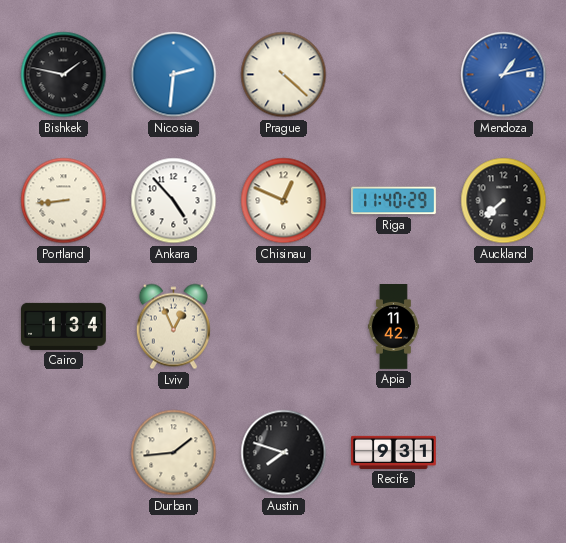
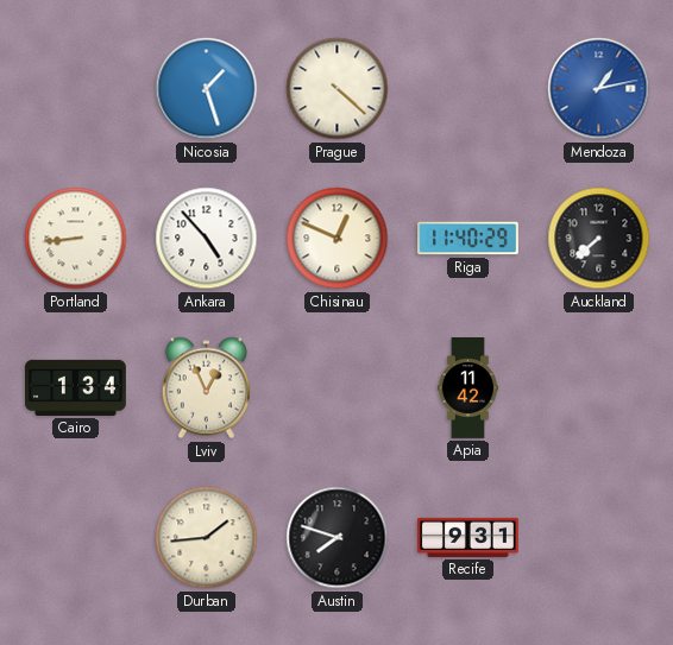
Bishkek: 1:47 -> none
Nicosia: 2:31 -> 1:27
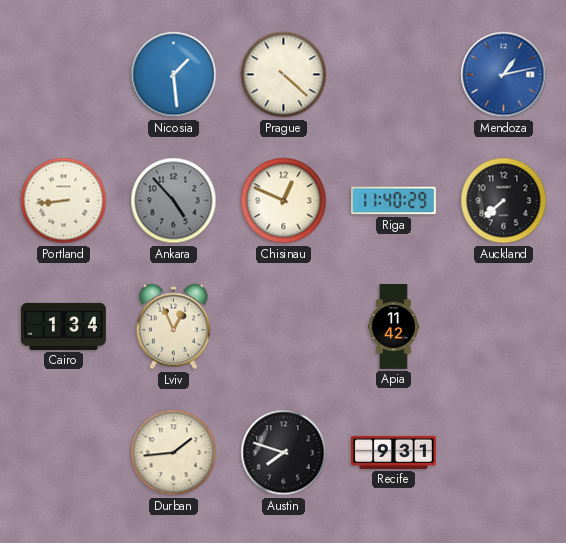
Nicosia: 1:27 -> 1:29
Ankara dial: white -> grey
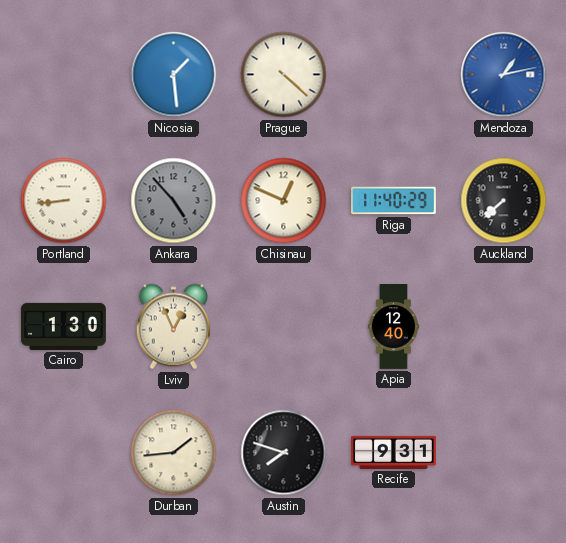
Cairo: 1:34 -> 1:30
Apia: 11:42 -> 12:40
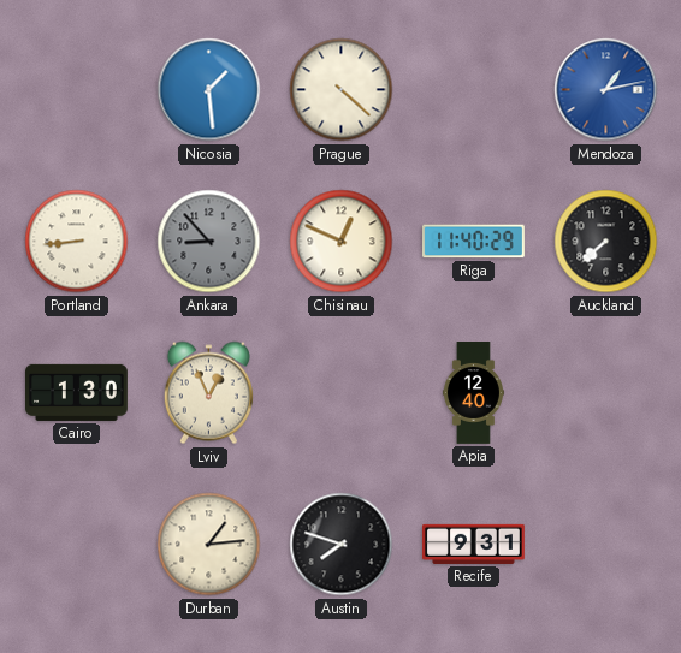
Ankara: 4:53 -> 8:53
Durban: 1:44 -> 1:14
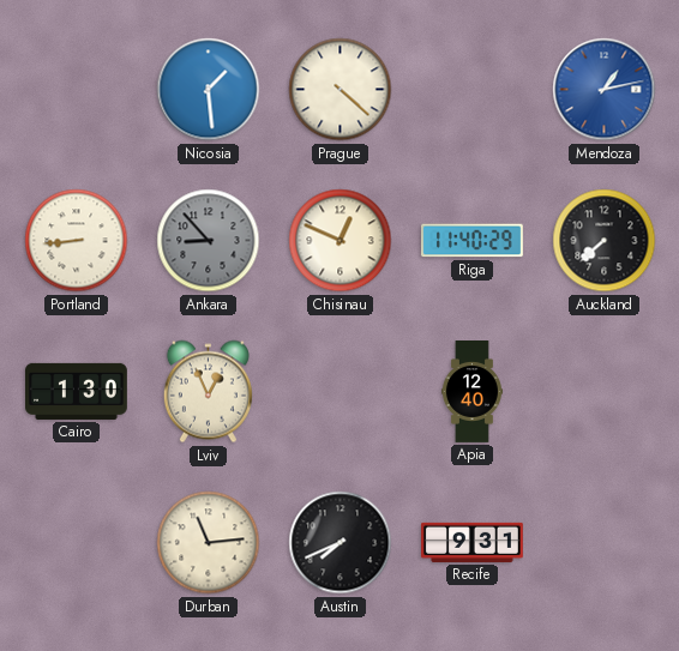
Durban: 1:14 -> 11:14
Austin: 7:48 -> 7:41
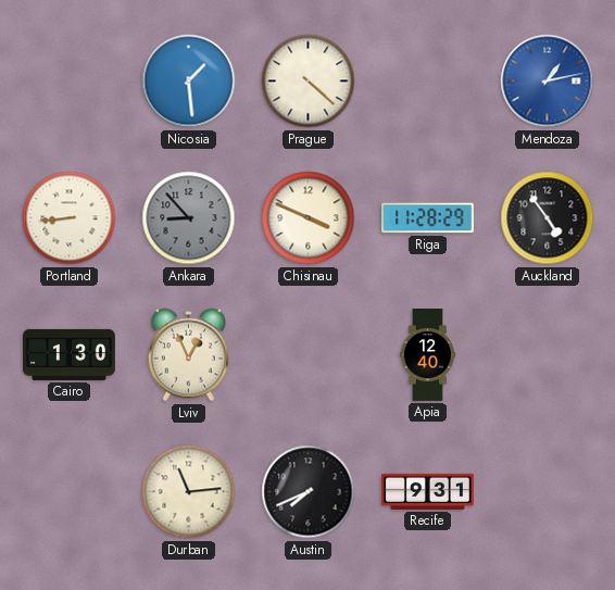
Chisinau: 12:49 -> 3:49
Riga: 11:40 -> 11:28
Auckland: 7:38 -> 4:54
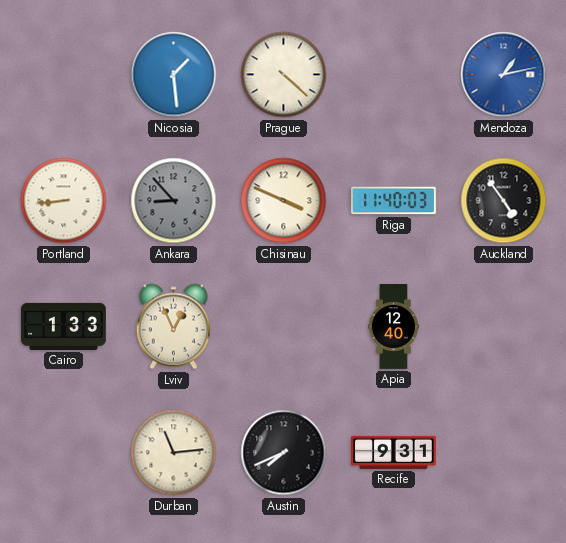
Riga: 11:28 -> 11:40
Cairo: 1:30 -> 1:33
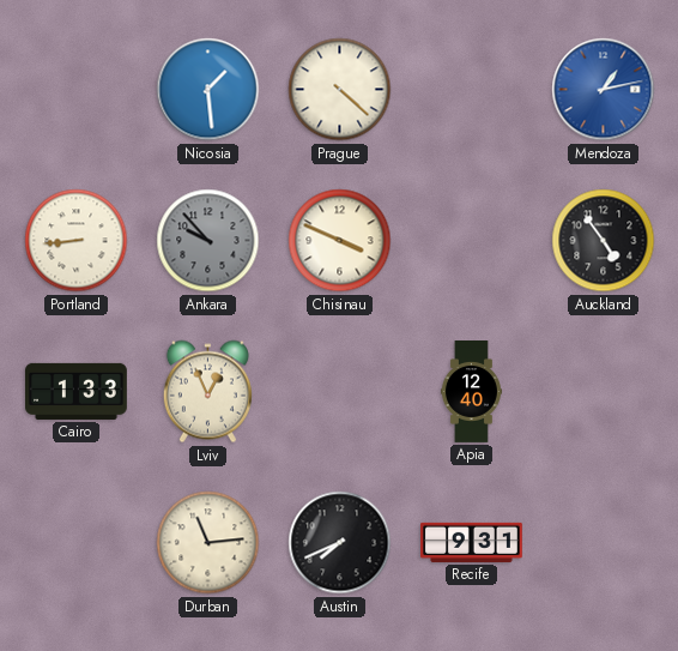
Ankara: 8:53 -> 9:53
Riga: 11:40 -> none
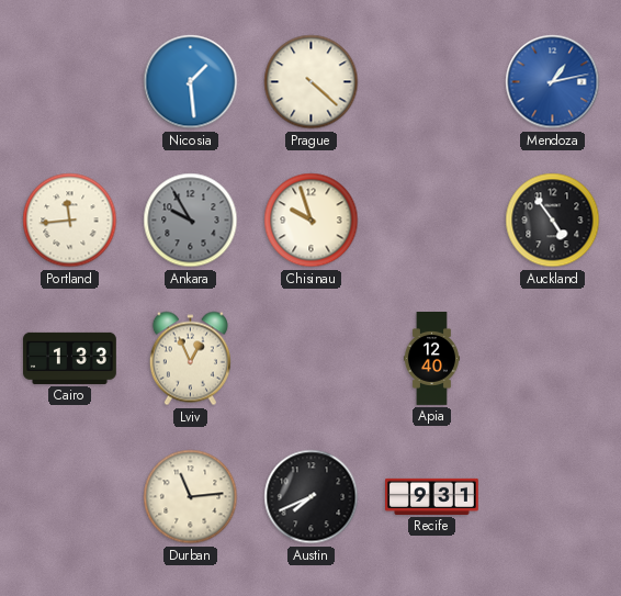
Portland: 8:44 -> 11:44
Ankara: 9:53 -> 9:55
Chisinau: 3:49 -> 9:57
